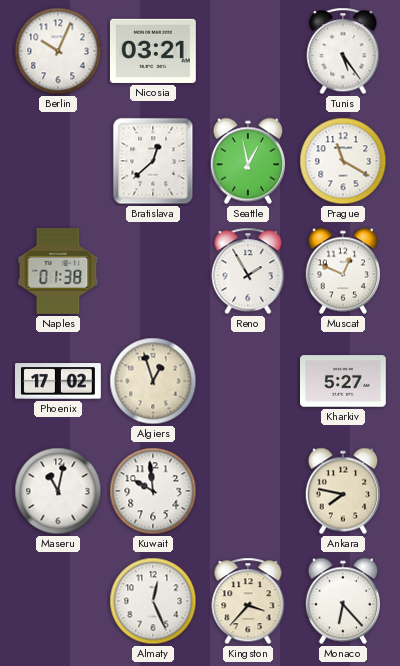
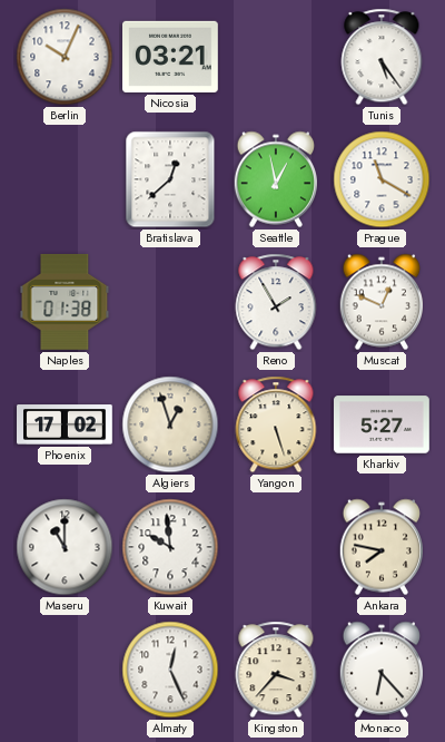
Yangon: none -> 5:27
Maseru: 11:02 -> 11:00
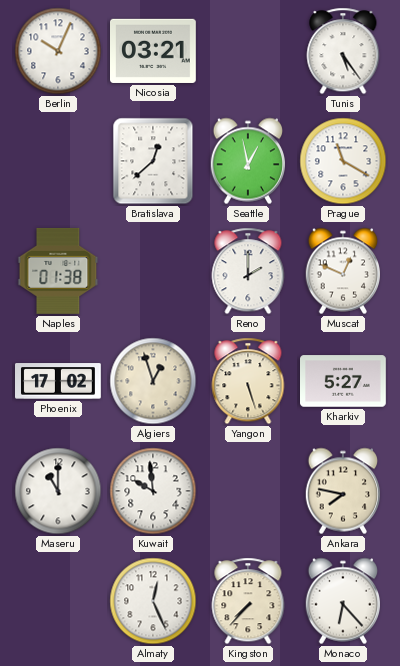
Reno: 1:55 -> 2:00
Kingston: 3:37 -> 7:37
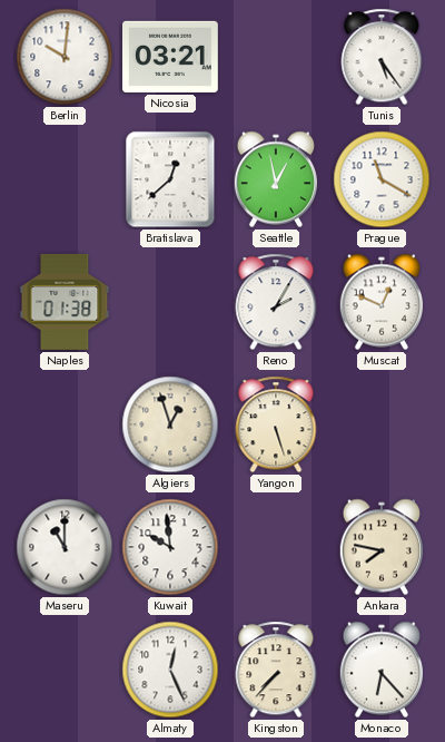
Berlin: 10:04 -> 10:01
Reno: 2:00 -> 2:05
Phoenix: 17:02 -> none
Kharkiv: 5:27 -> none
